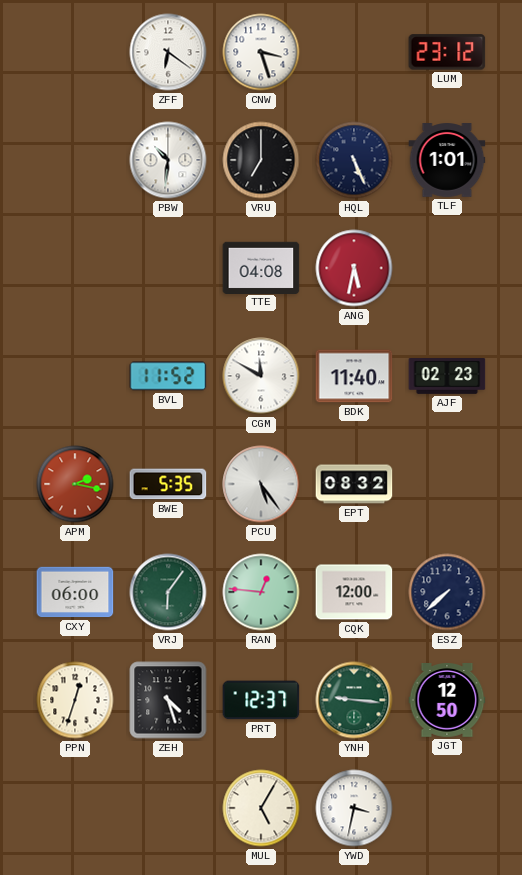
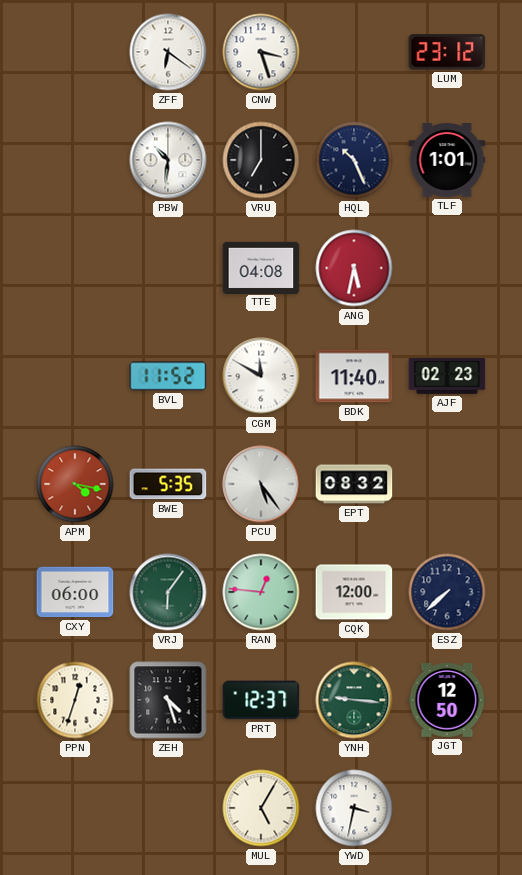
HQL: 5:26 -> 10:26
APM: 2:17 -> 4:17
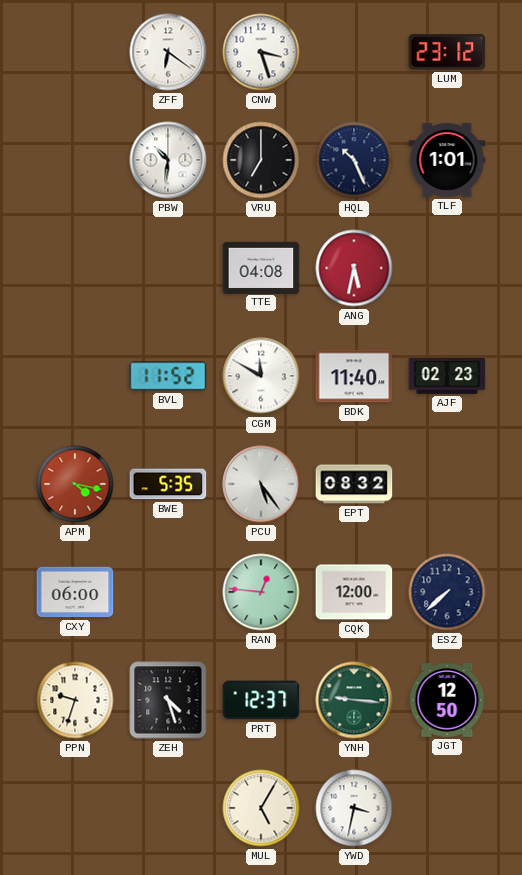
VRJ: 6:06 -> none
PPN: 12:33 -> 9:33
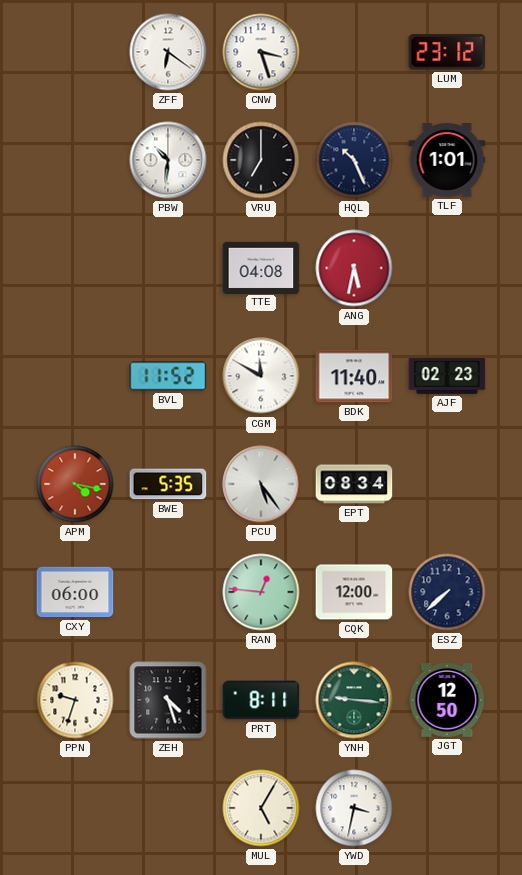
EPT: 08:32 -> 08:34
PRT: 12:37 -> 8:11
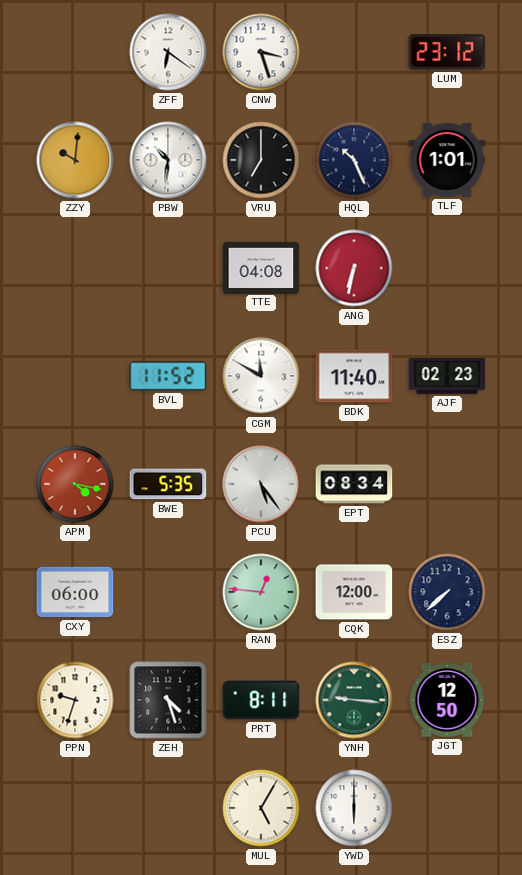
ZZY: none -> 10:01
ANG: 5:32 -> 6:32
YWD: 3:32 -> 6:00
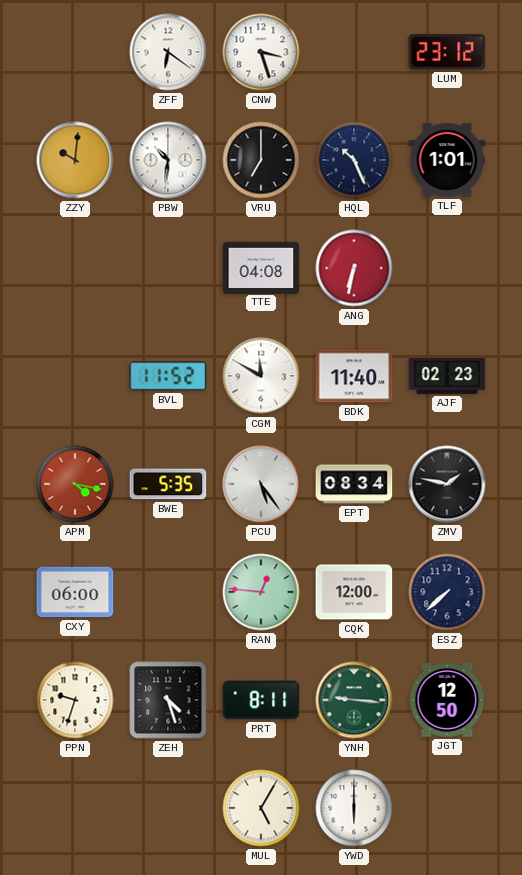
ZMV: none -> 1:47
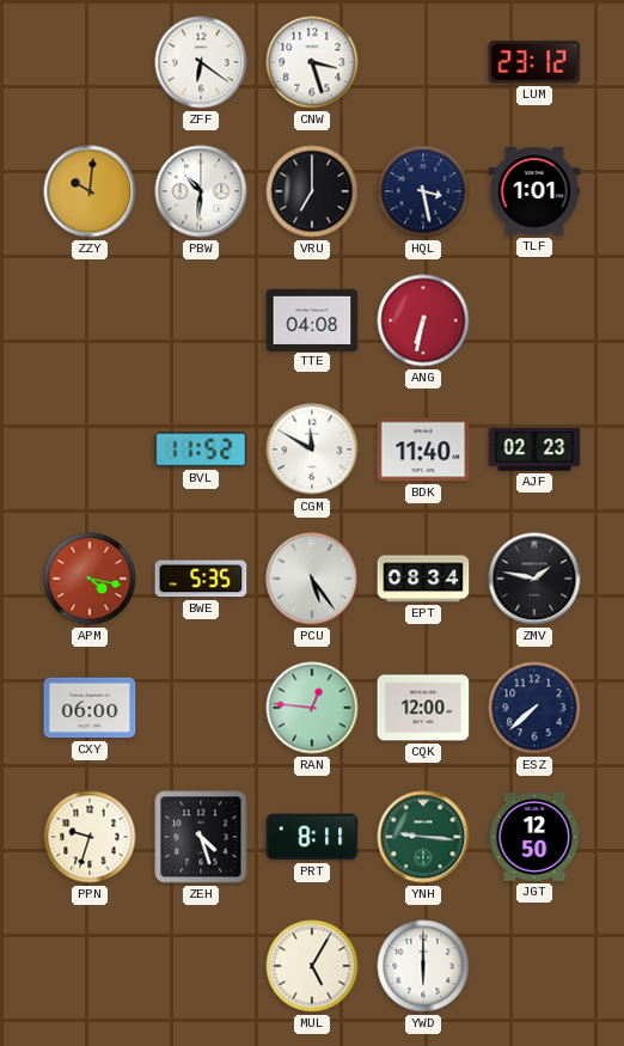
HQL: 10:26 -> 3:28
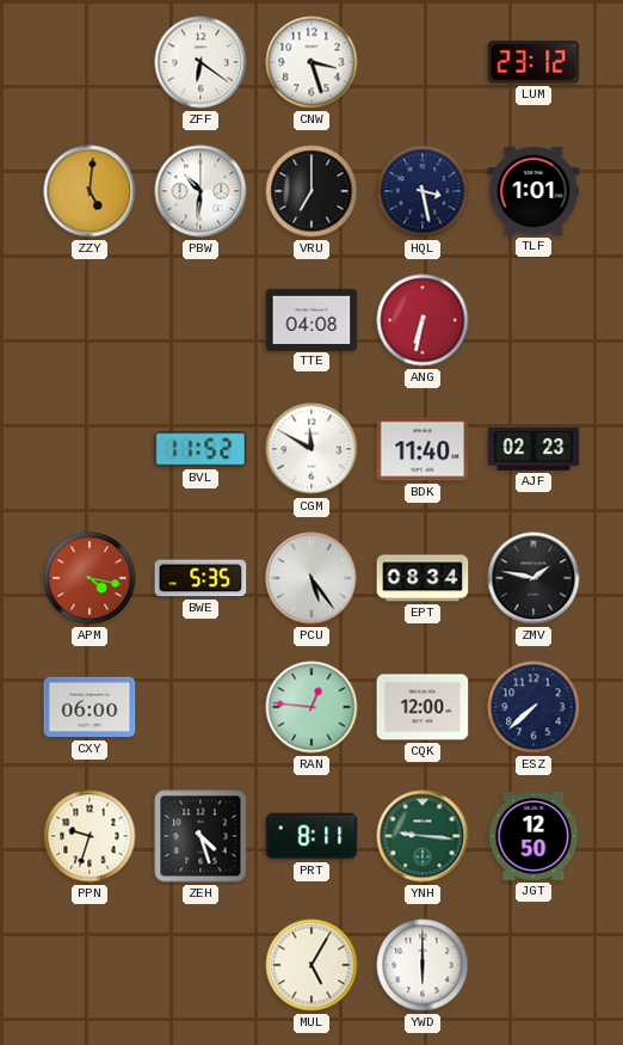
ZZY: 10:01 -> 5:01
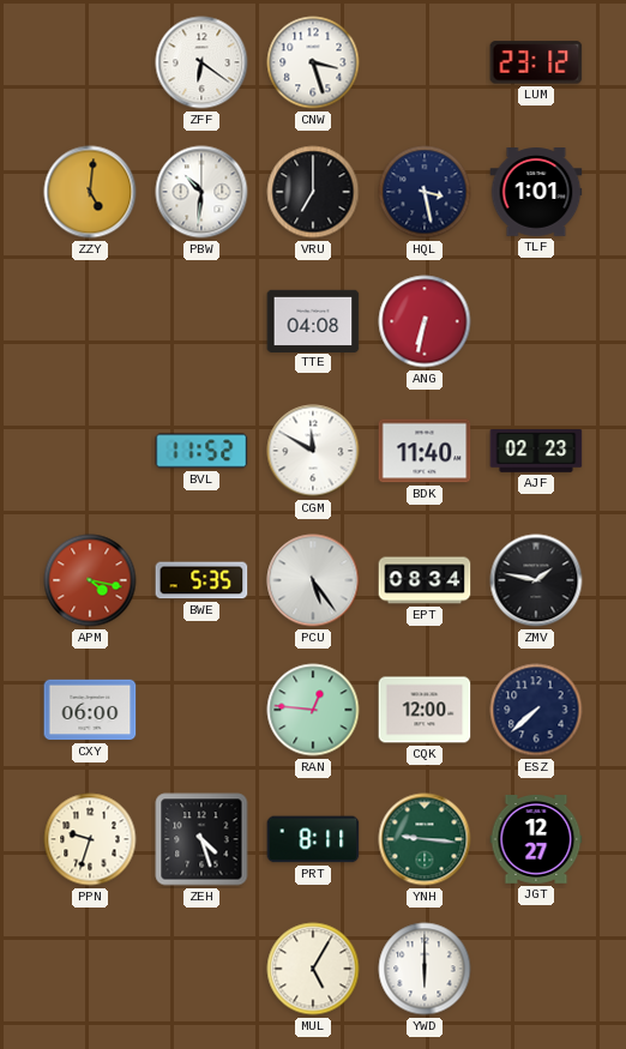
JGT: 12:50 -> 12:27
